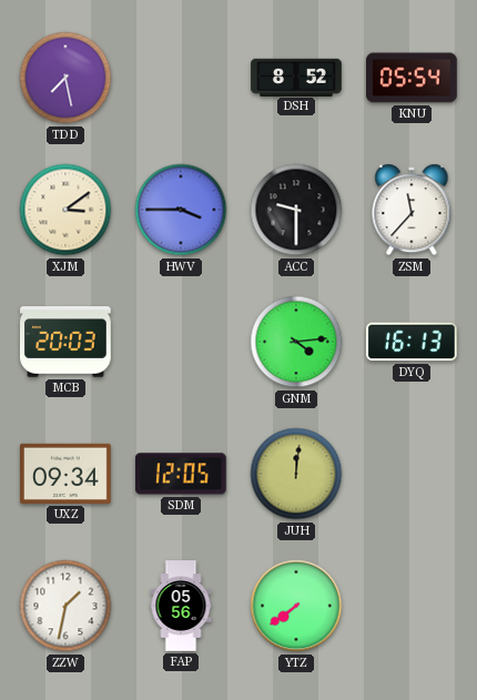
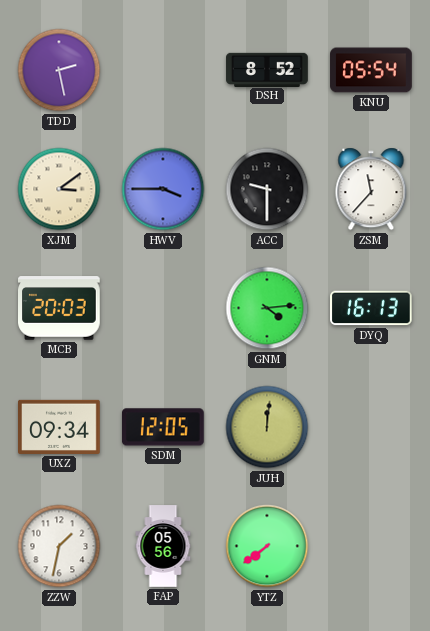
TDD: 7:28 -> 2:28
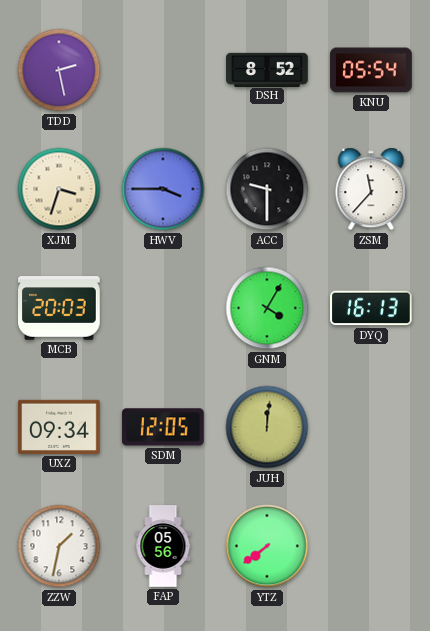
XJM: 3:09 -> 3:33
GNM: 4:14 -> 4:05
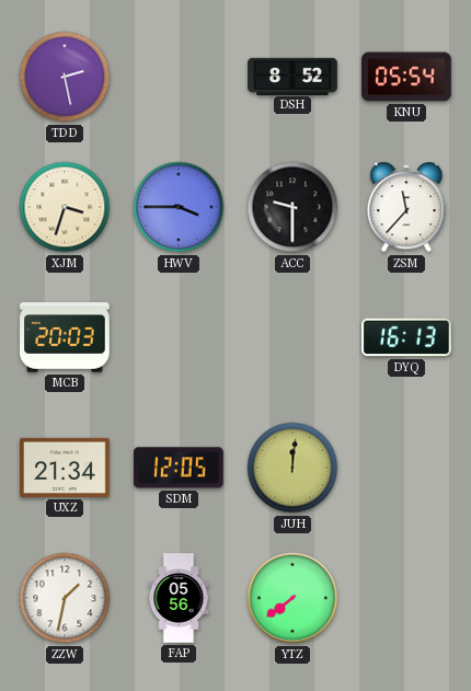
GNM: 4:05 -> none
UXZ: 09:34 -> 21:34
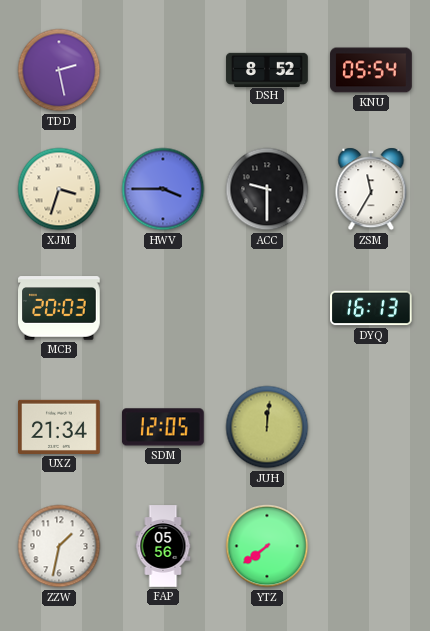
ZSM: 11:37 -> 11:35
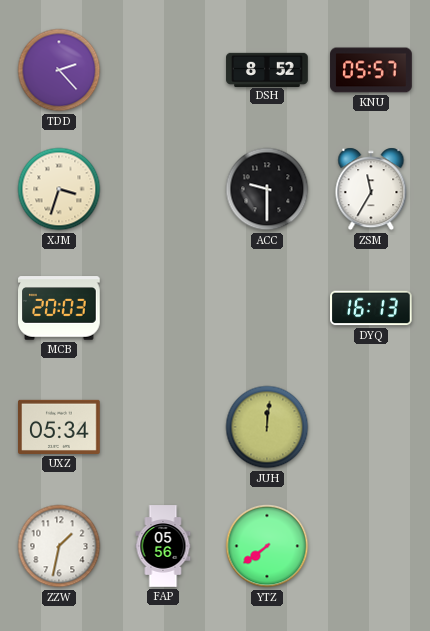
TDD: 2:28 -> 2:23
KNU: 05:54 -> 05:57
HWV: 3:45 -> none
UXZ: 21:34 -> 05:34
SDM: 12:05 -> none
